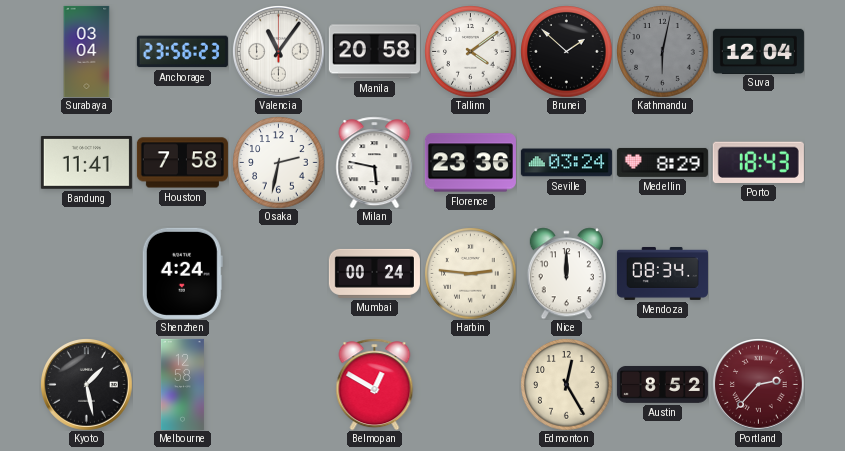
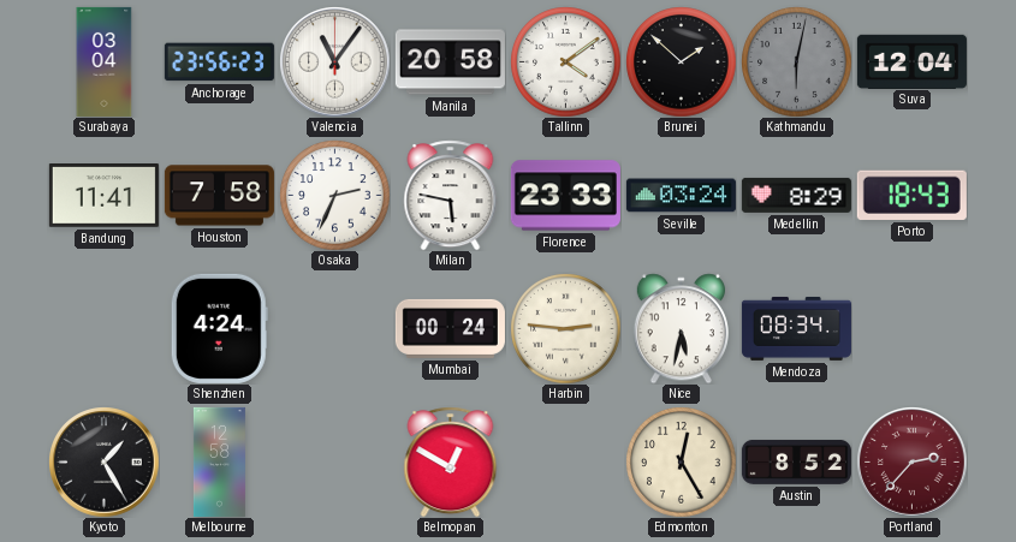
Osaka: 2:32 -> 2:34
Florence: 23:36 -> 23:33
Nice: 12:00 -> 5:32
Kyoto: 1:28 -> 1:25
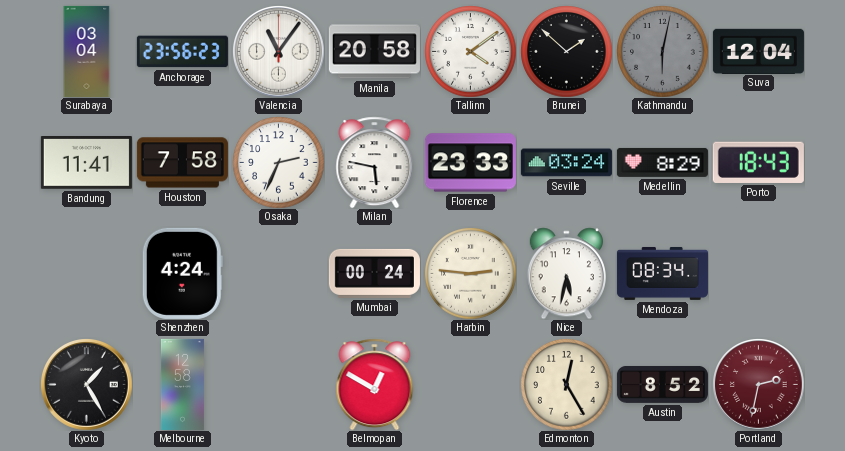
Portland: 2:37 -> 2:32
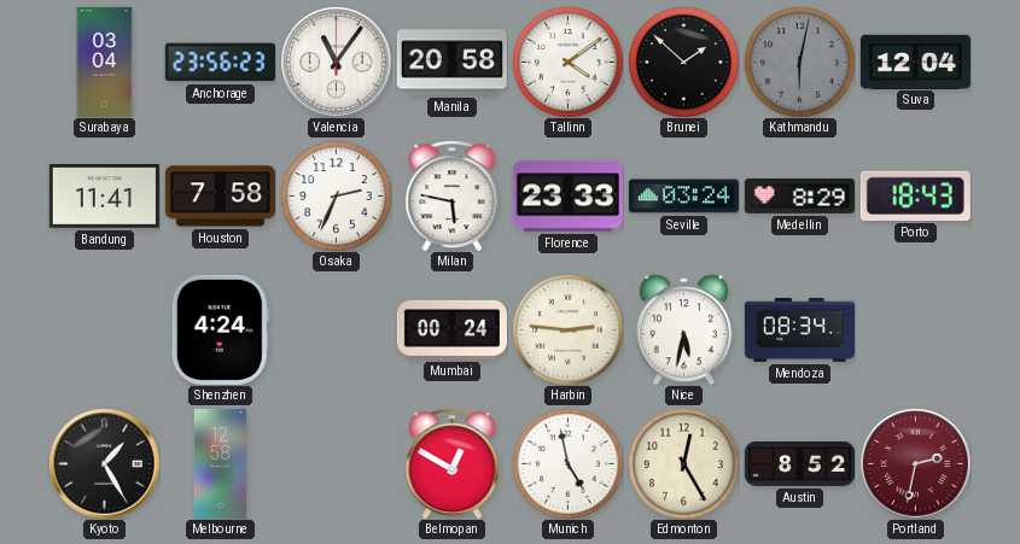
Munich: none -> 4:58
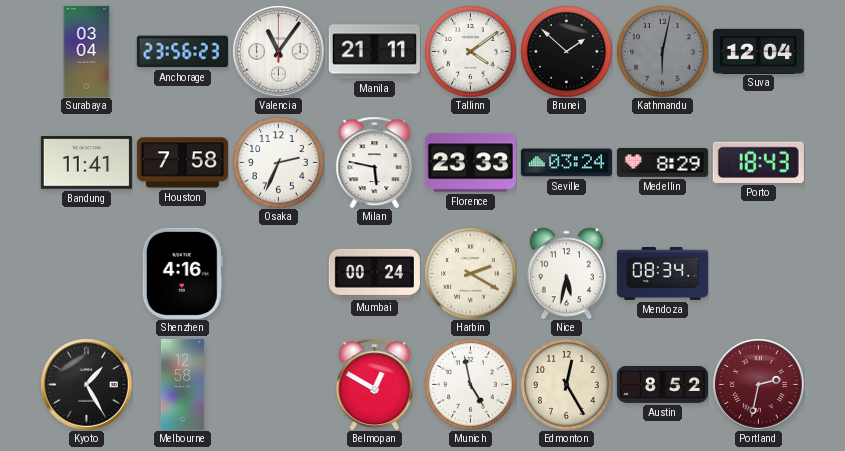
Manila: 20:58 -> 21:11
Shenzhen: 4:24 -> 4:16
Harbin: 2:46 -> 2:20
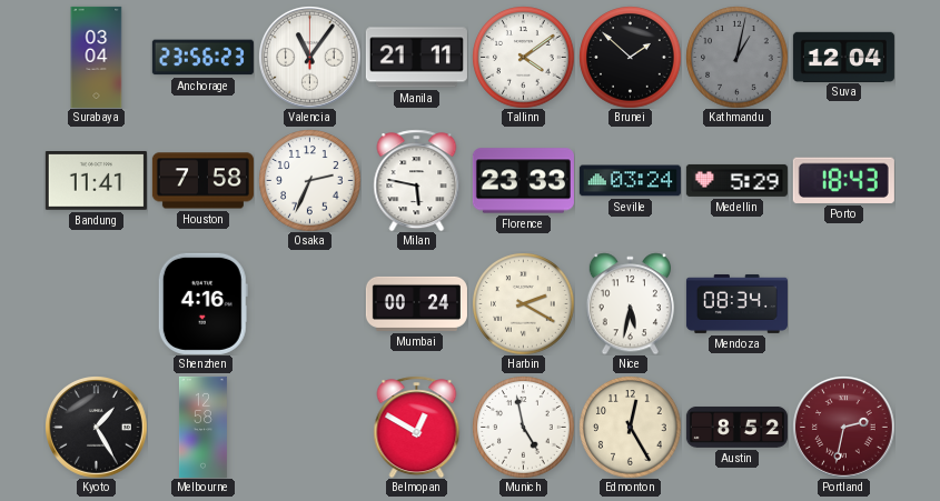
Kathmandu: 6:02 -> 1:02
Medellin: 8:29 -> 5:29
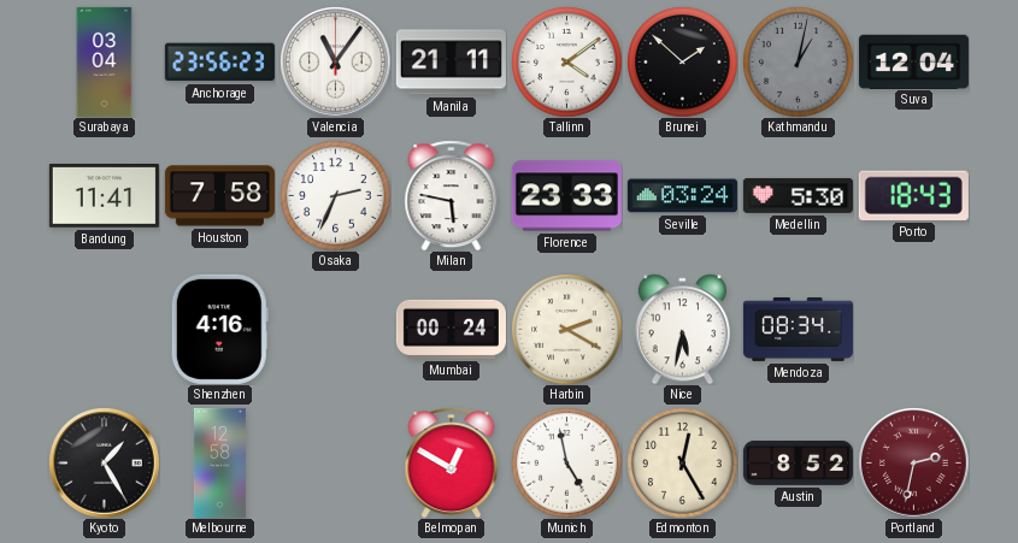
Medellin: 5:29 -> 5:30
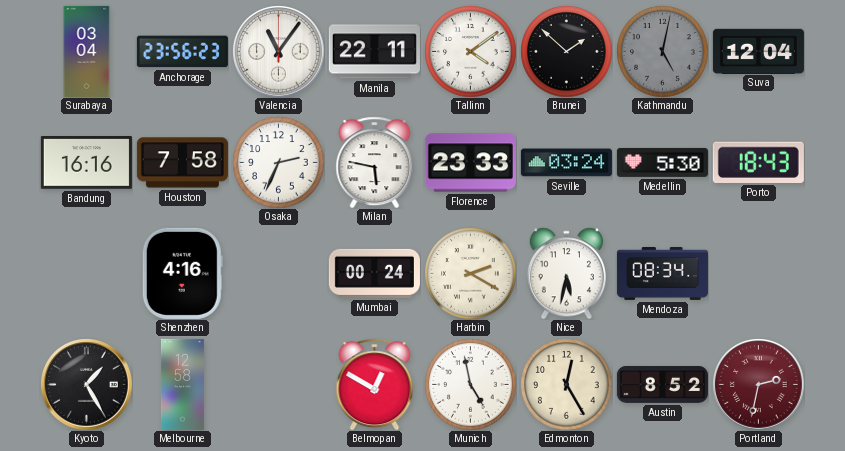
Manila: 21:11 -> 22:11
Kathmandu: 1:02 -> 5:02
Bandung: 11:41 -> 16:16
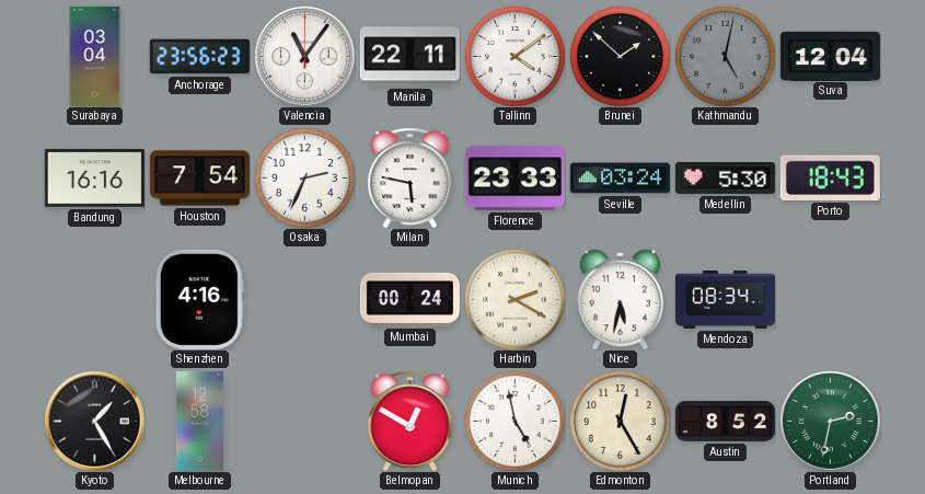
Houston: 7:58 -> 7:54
Portland dial: burgundy -> green
